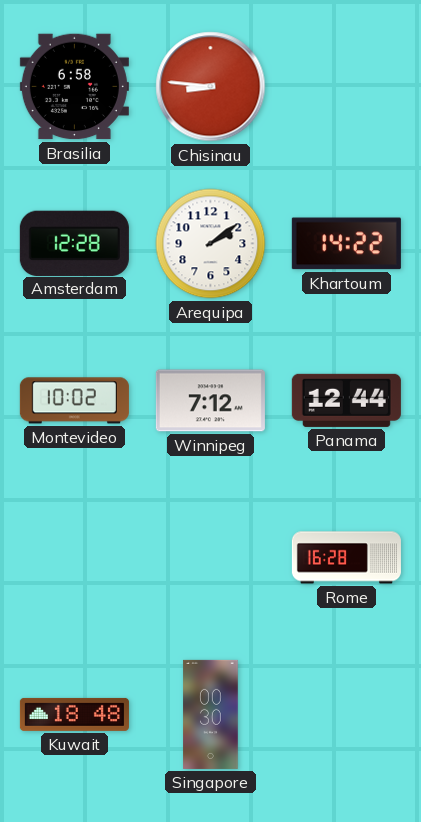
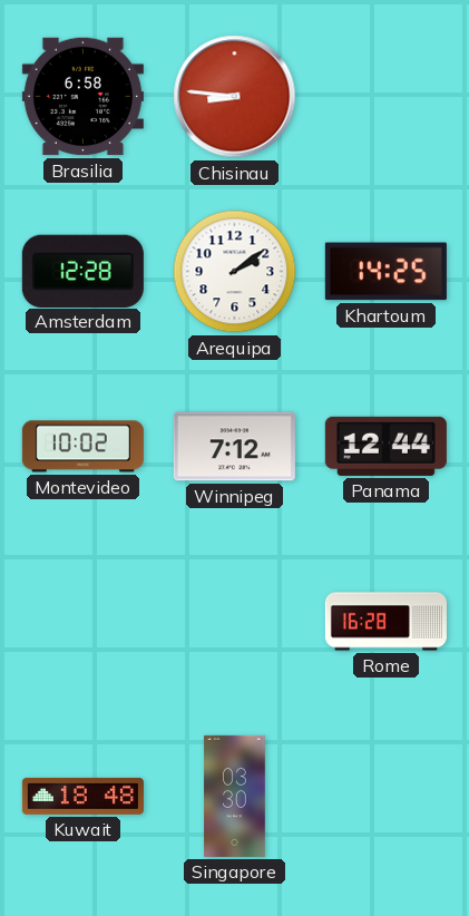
Khartoum: 14:22 -> 14:25
Singapore: 00:30 -> 03:30
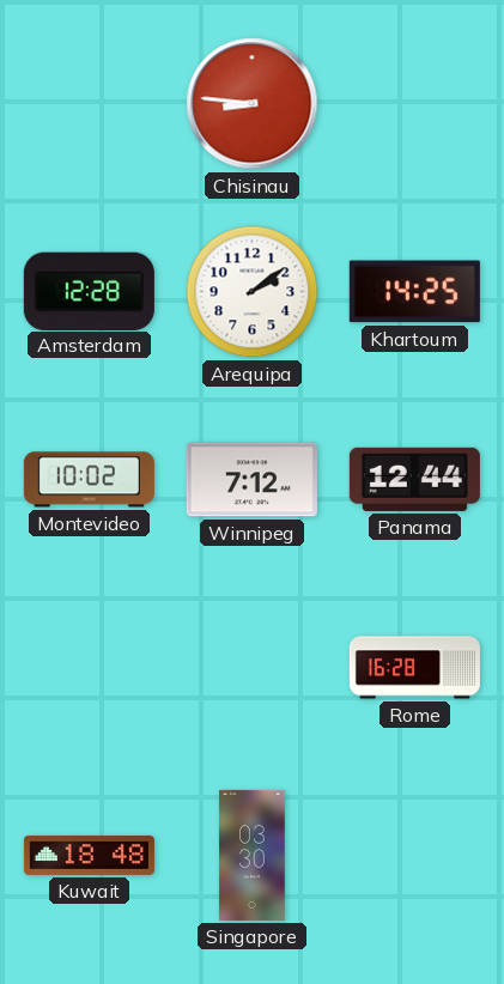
Brasilia: 6:58 -> none
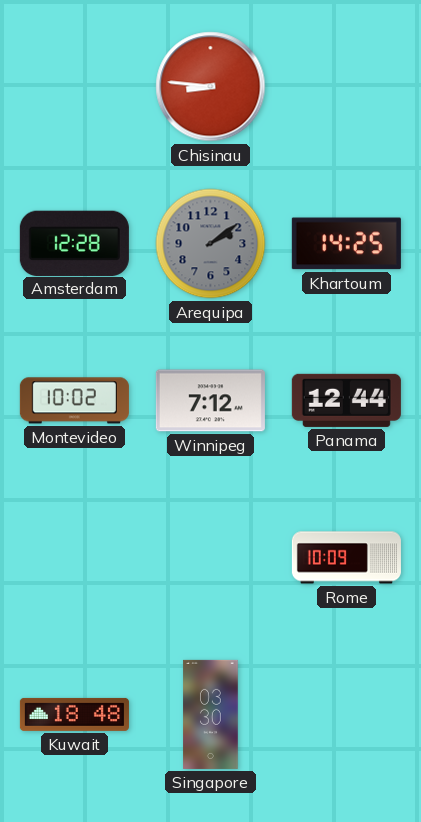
Arequipa dial: white -> grey
Rome: 16:28 -> 10:09
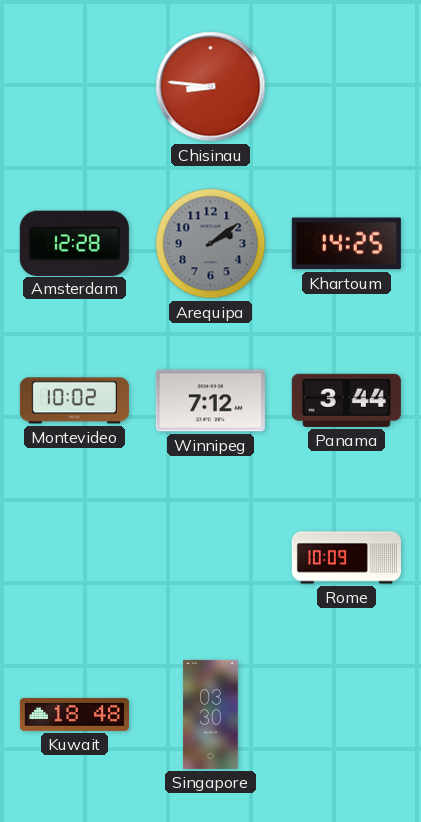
Panama: 12:44 -> 3:44
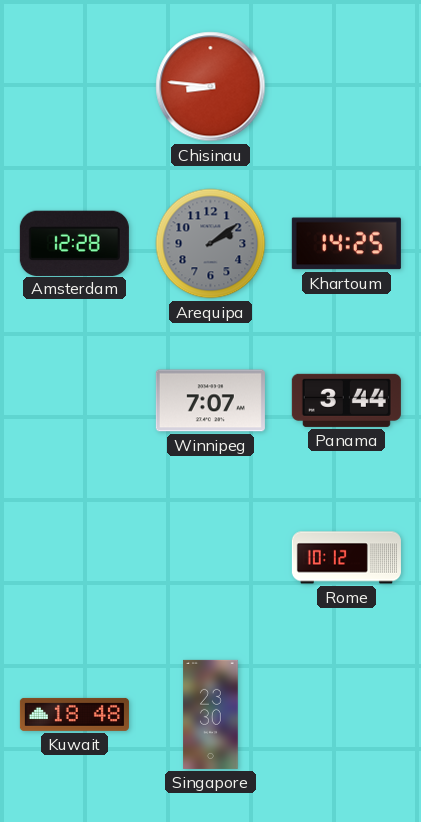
Montevideo: 10:02 -> none
Winnipeg: 7:12 -> 7:07
Rome: 10:09 -> 10:12
Singapore: 03:30 -> 23:30
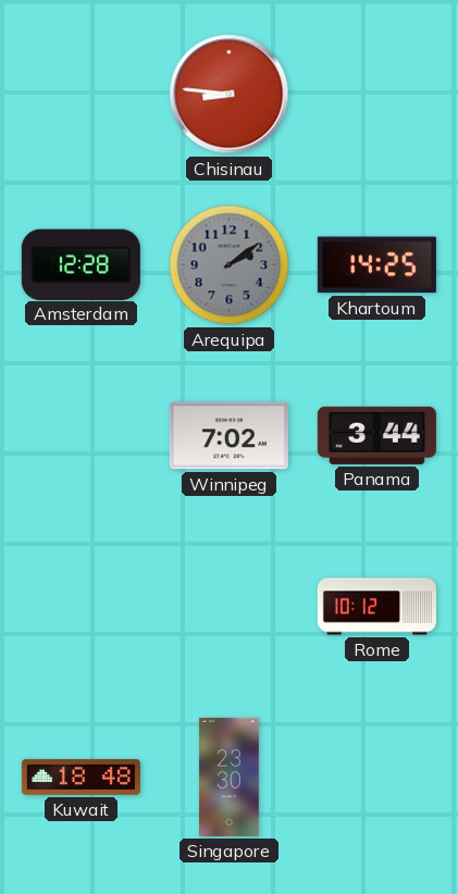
Winnipeg: 7:07 -> 7:02
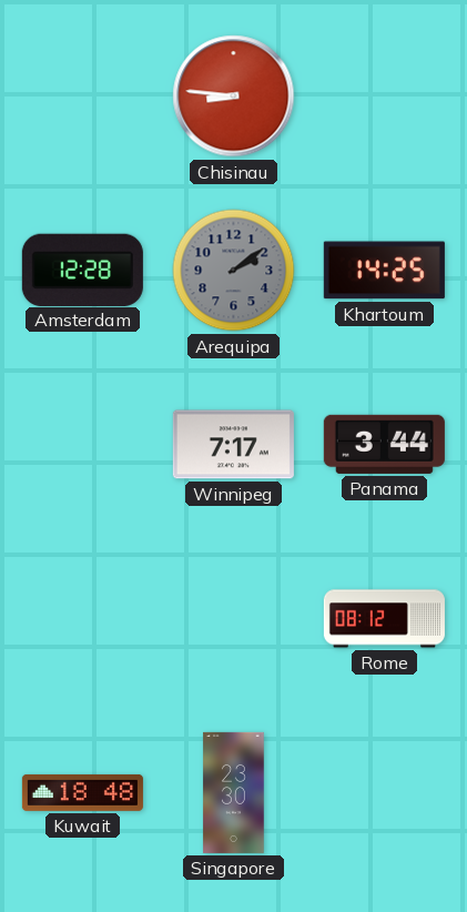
Winnipeg: 7:02 -> 7:17
Rome: 10:12 -> 08:12
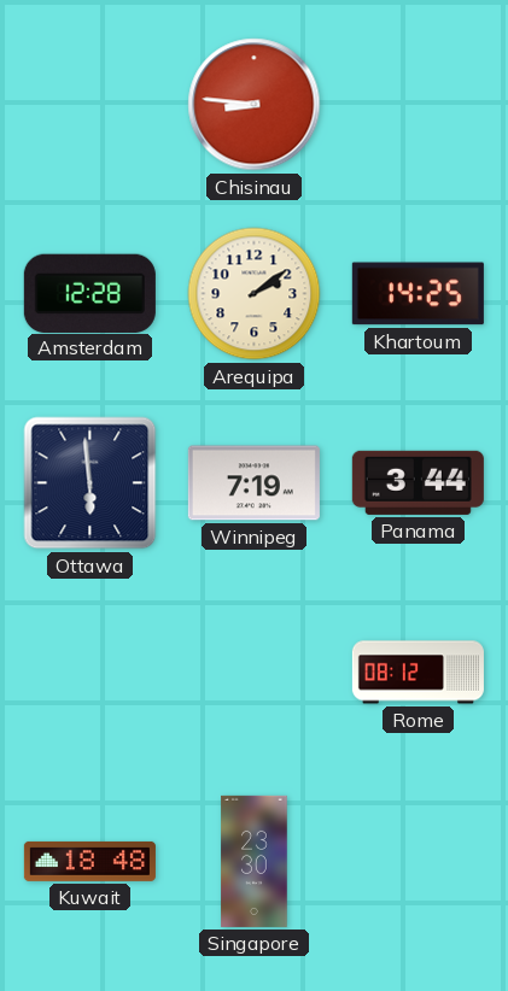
Arequipa dial: grey -> cream
Ottawa: none -> 5:59
Winnipeg: 7:17 -> 7:19
